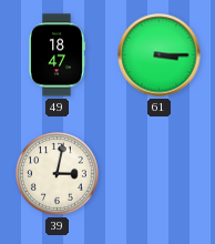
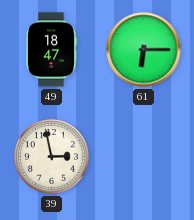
61: 3:15 -> 6:15
39: 3:02 -> 2:58
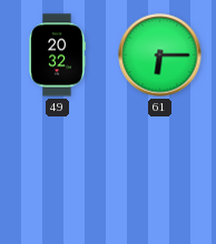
49: 18:47 -> 20:32
39: 2:58 -> none
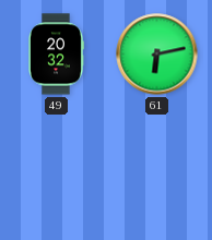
61: 6:15 -> 6:13
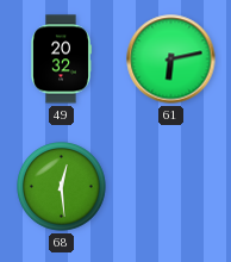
68: none -> 12:29
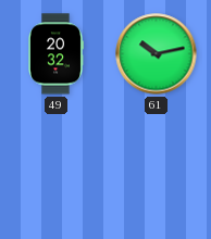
61: 6:13 -> 10:13
68: 12:29 -> none
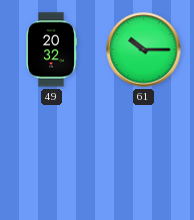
61: 10:13 -> 10:15
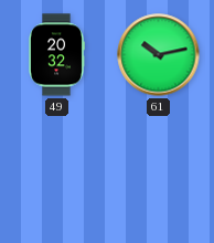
61: 10:15 -> 10:13
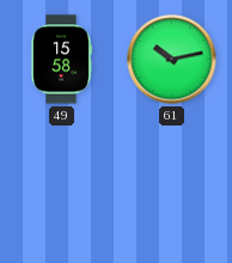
49: 20:32 -> 15:58
